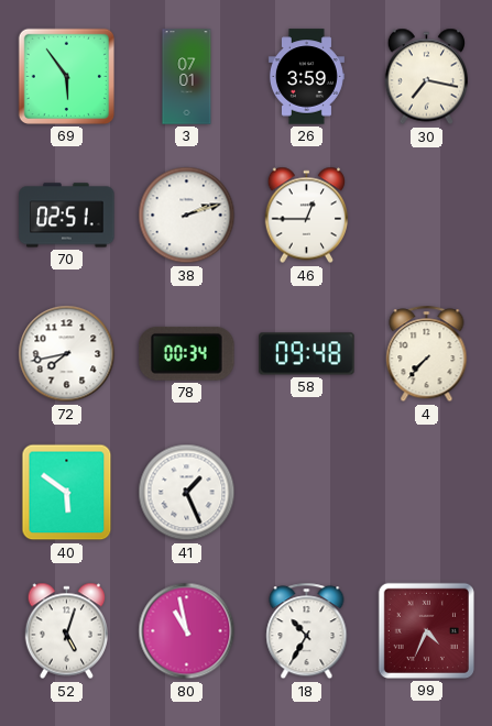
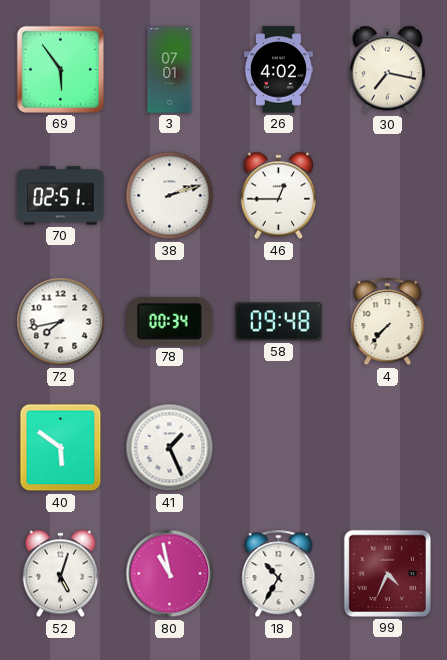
26: 3:59 -> 4:02
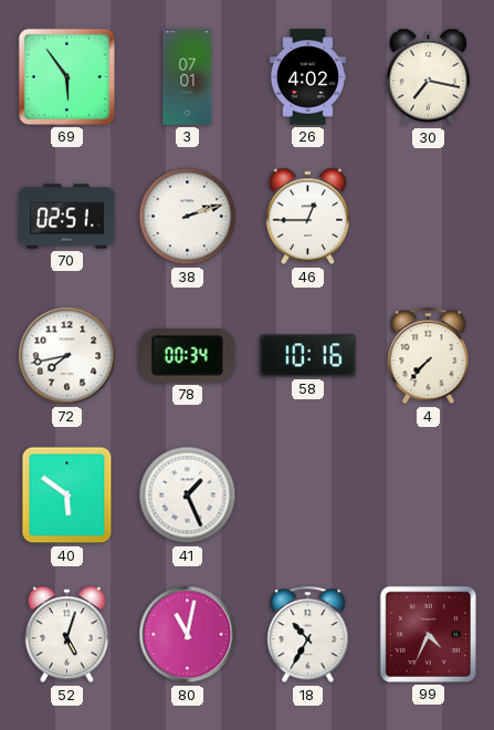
58: 09:48 -> 10:16
80: 10:58 -> 11:02
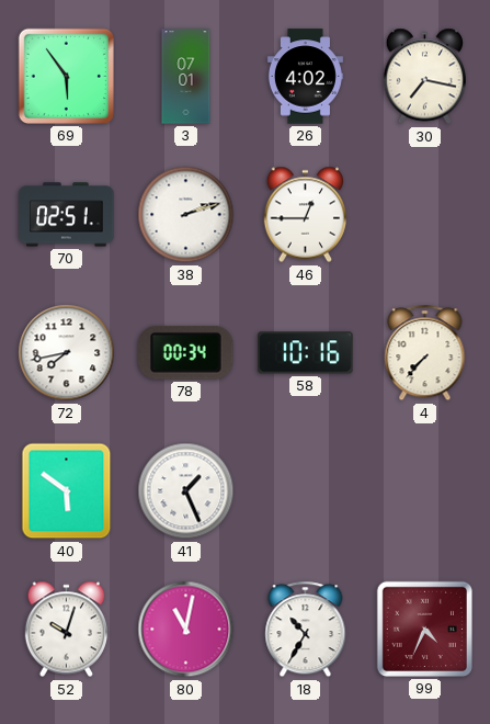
52: 5:03 -> 10:03
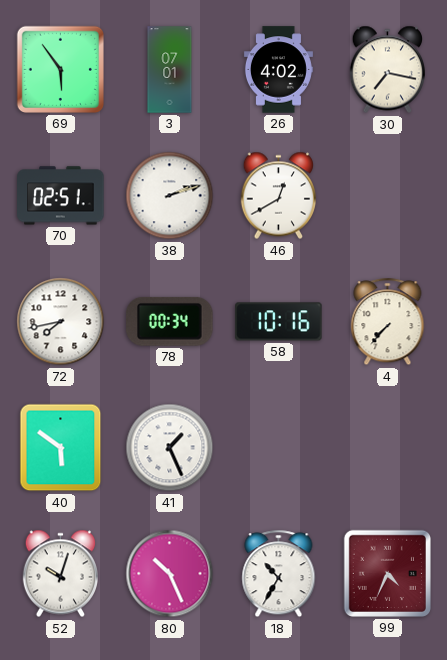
46: 12:45 -> 12:40
80: 11:02 -> 10:26
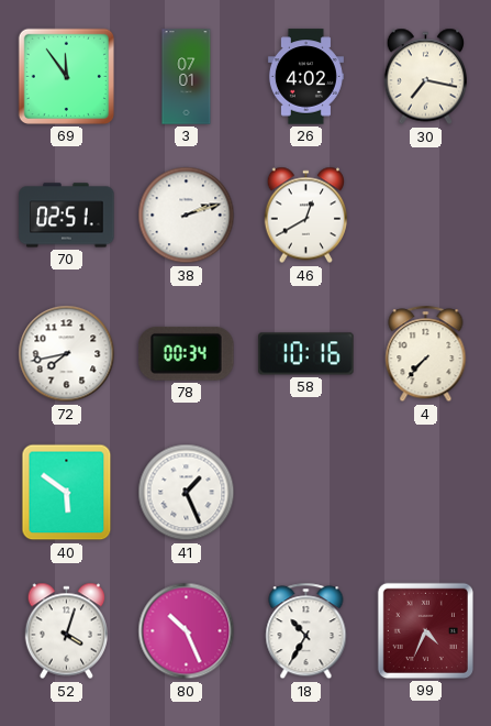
69: 5:54 -> 11:54
52: 10:03 -> 4:03
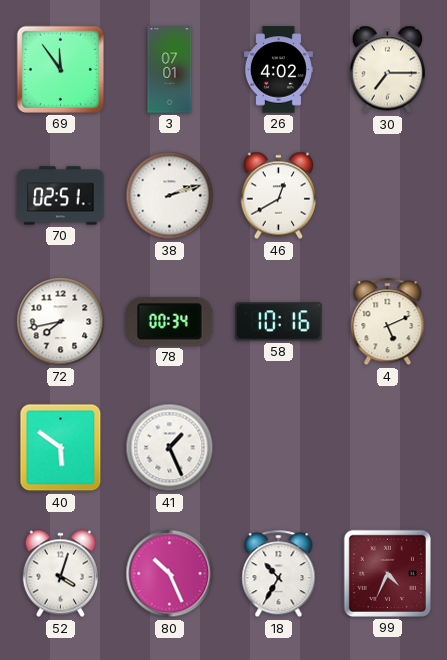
30: 7:17 -> 7:15
4: 7:37 -> 5:11
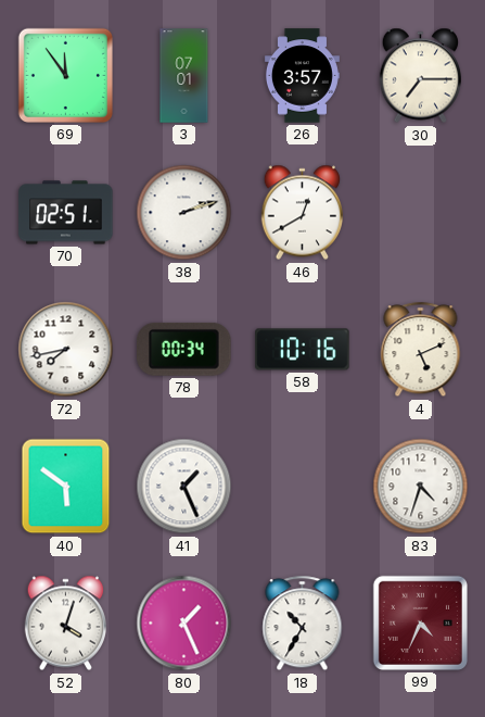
26: 4:02 -> 3:57
83: none -> 4:33
80: 10:26 -> 1:26
